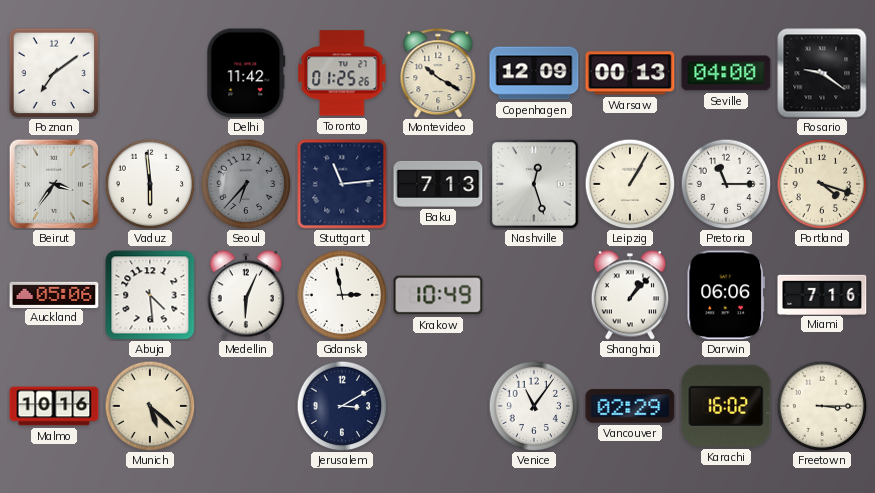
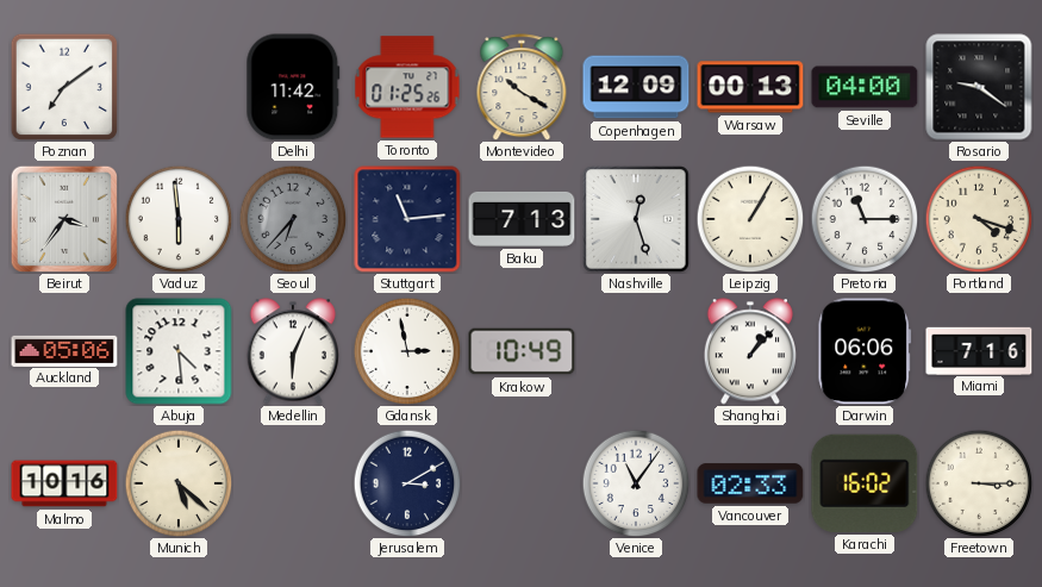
Vancouver: 02:29 -> 02:33
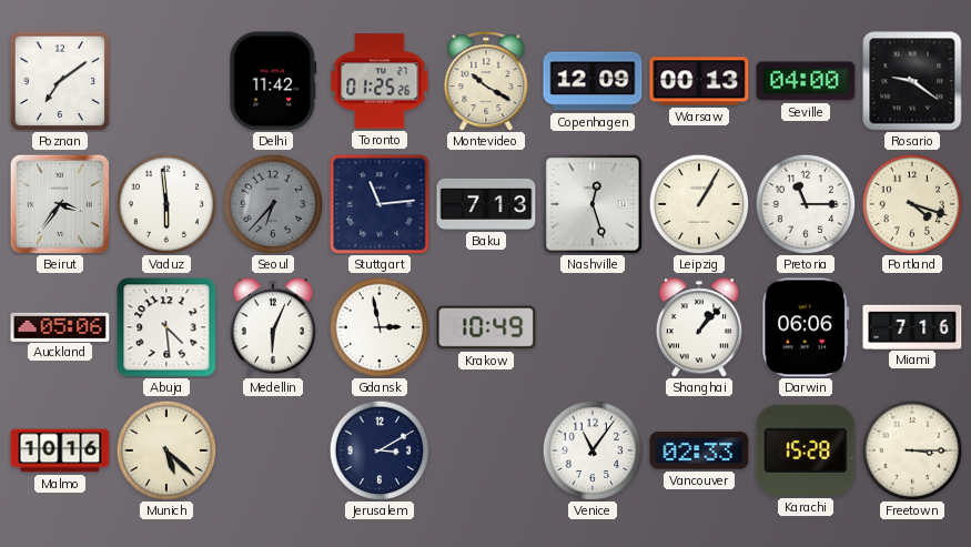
Karachi: 16:02 -> 15:28
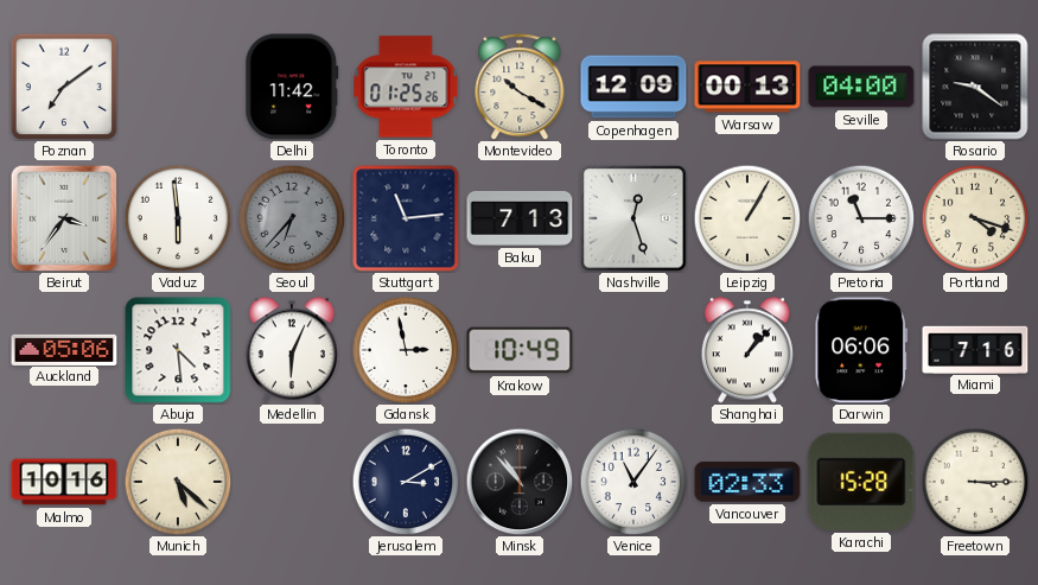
Minsk: none -> 10:53
